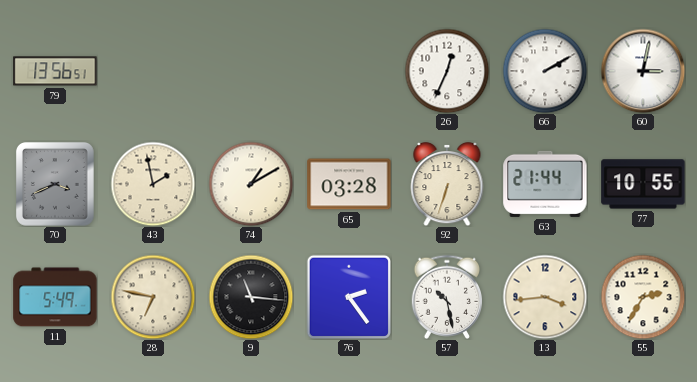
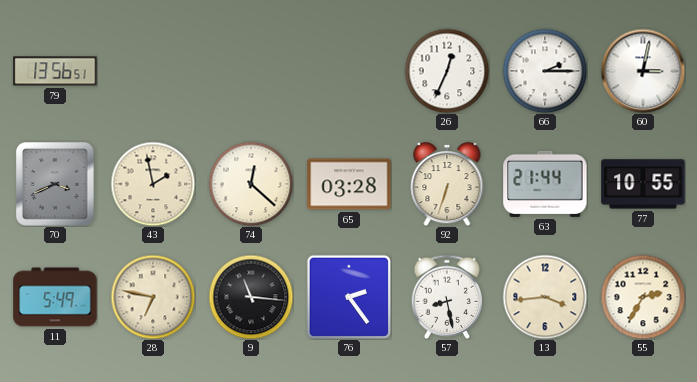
66: 2:10 -> 2:15
74: 1:10 -> 12:22
57: 10:28 -> 8:28
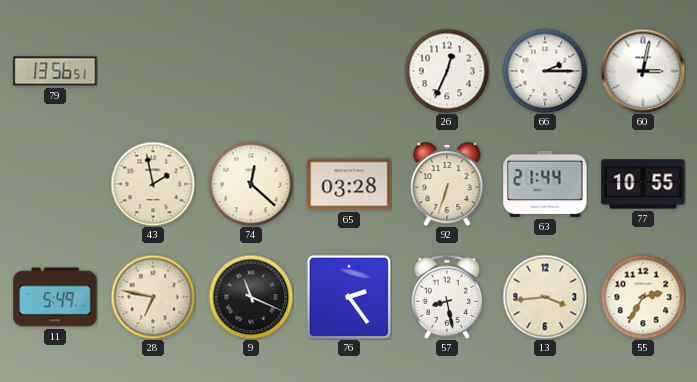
70: 3:41 -> none
9: 11:16 -> 11:19
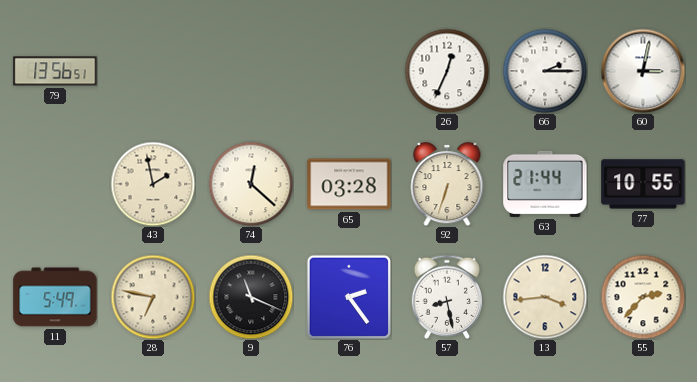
55: 2:35 -> 2:37
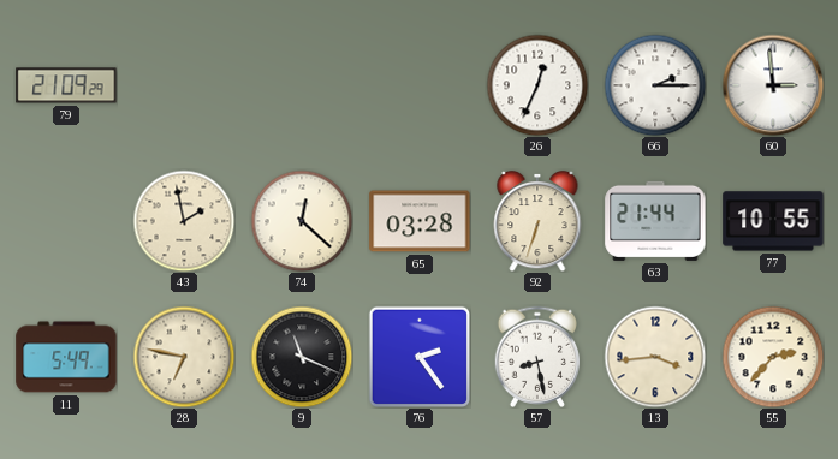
79: 13:56 -> 21:09
60: 3:02 -> 2:59
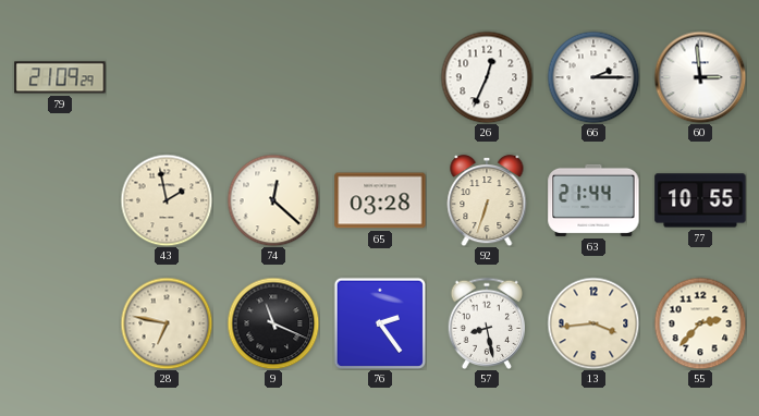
11: 5:49 -> none
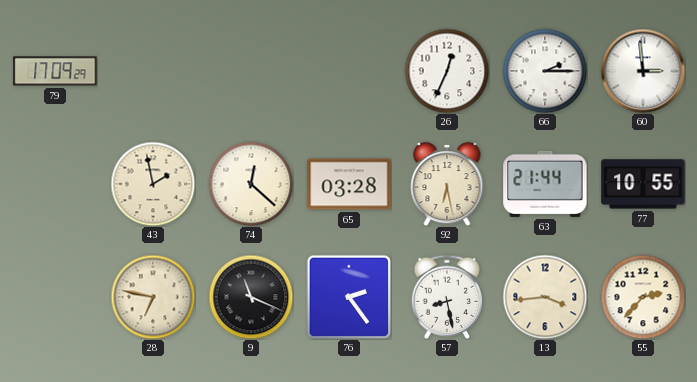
79: 21:09 -> 17:09
92: 6:33 -> 6:28
